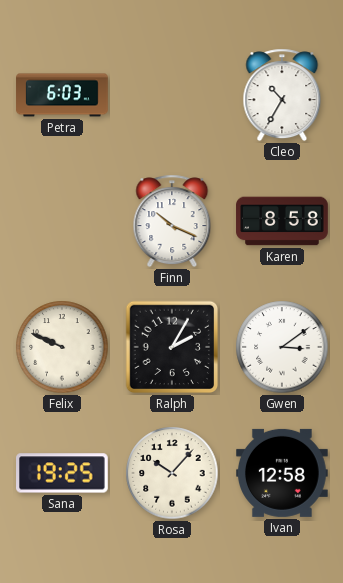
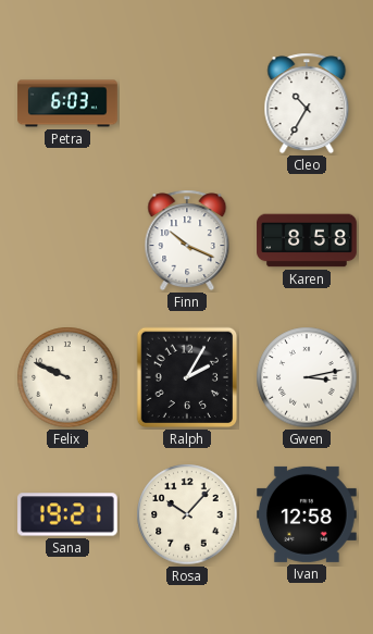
Gwen: 3:09 -> 3:13
Sana: 19:25 -> 19:21
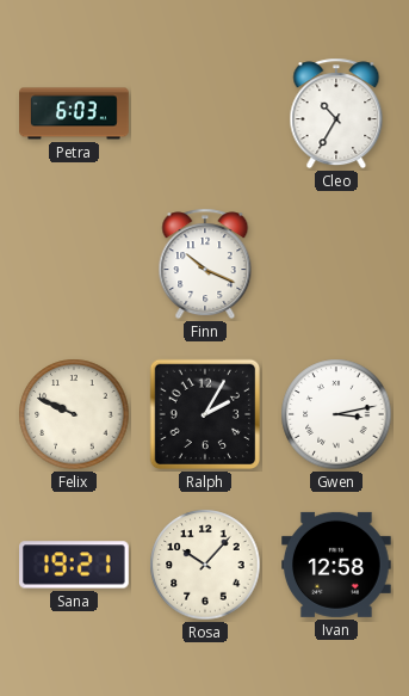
Karen: 8:58 -> none
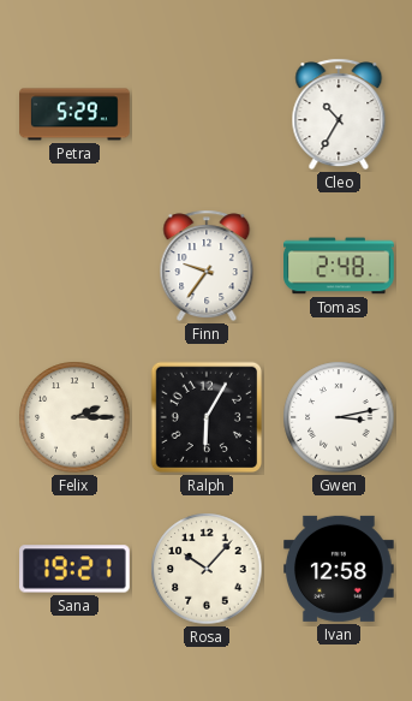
Petra: 6:03 -> 5:29
Finn: 10:19 -> 9:36
Tomas: none -> 2:48
Felix: 9:49 -> 2:15
Ralph: 2:05 -> 6:05
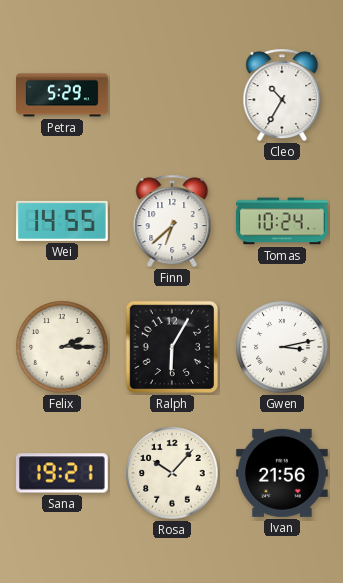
Wei: none -> 14:55
Finn: 9:36 -> 6:38
Tomas: 2:48 -> 10:24
Ivan: 12:58 -> 21:56
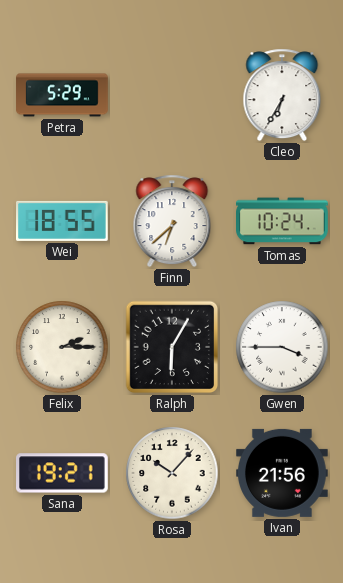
Cleo: 10:35 -> 6:35
Wei: 14:55 -> 18:55
Gwen: 3:13 -> 3:45
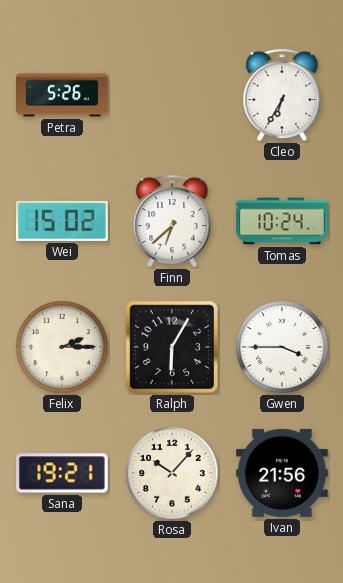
Petra: 5:29 -> 5:26
Wei: 18:55 -> 15:02
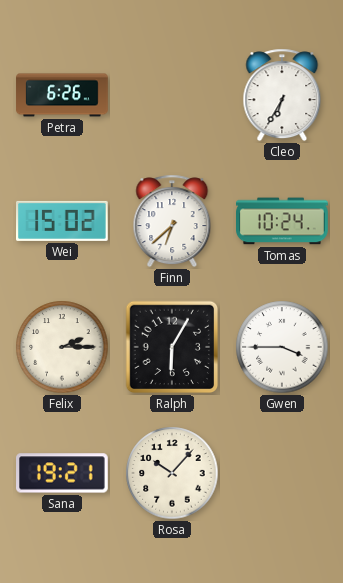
Petra: 5:26 -> 6:26
Ivan: 21:56 -> none
